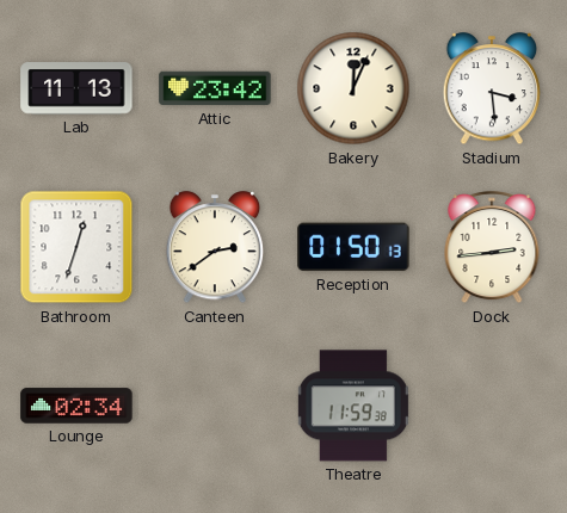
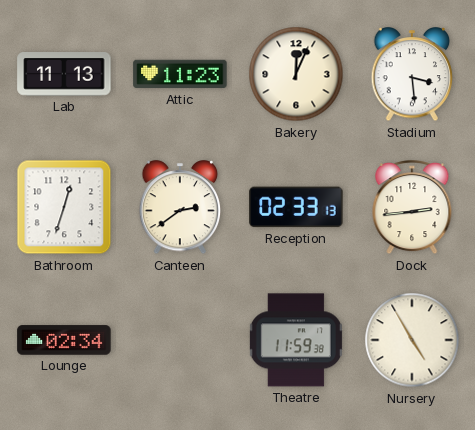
Attic: 23:42 -> 11:23
Reception: 01:50 -> 02:33
Nursery: none -> 4:55
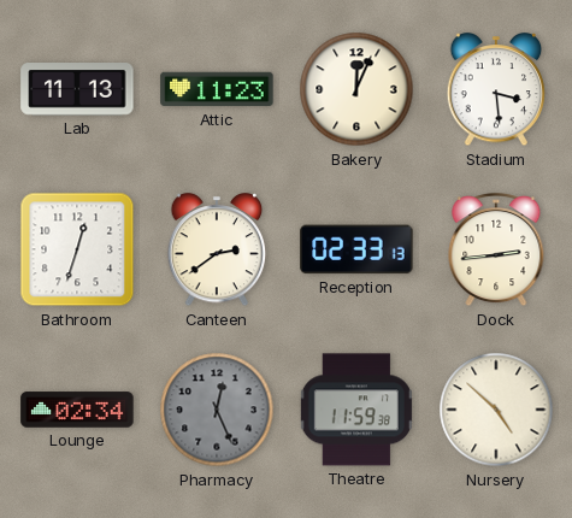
Pharmacy: none -> 12:26
Nursery: 4:55 -> 4:52
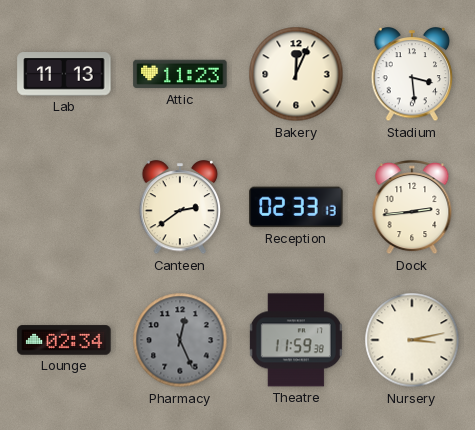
Bathroom: 12:33 -> none
Nursery: 4:52 -> 3:13
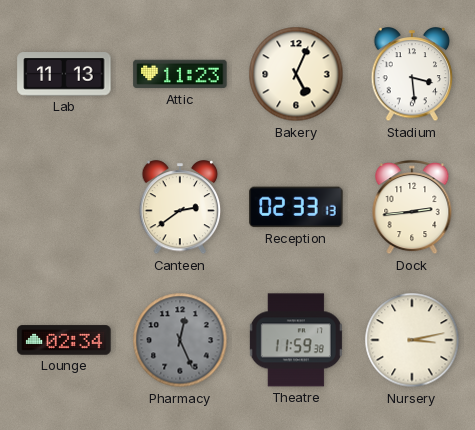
Bakery: 12:04 -> 5:04
